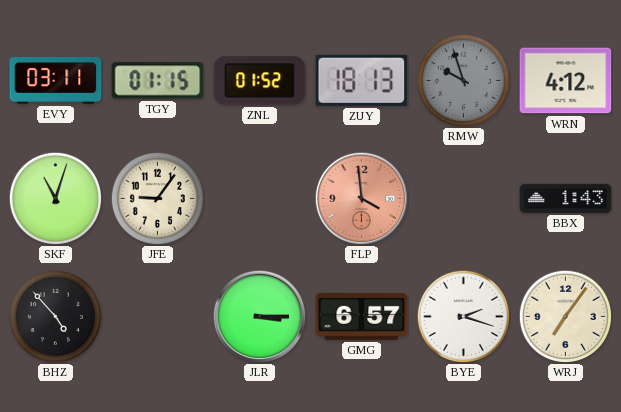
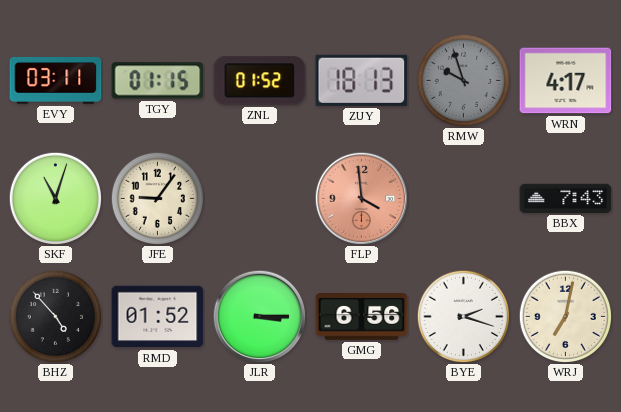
WRN: 4:12 -> 4:17
BBX: 1:43 -> 7:43
RMD: none -> 01:52
GMG: 6:57 -> 6:56
WRJ: 7:06 -> 7:02
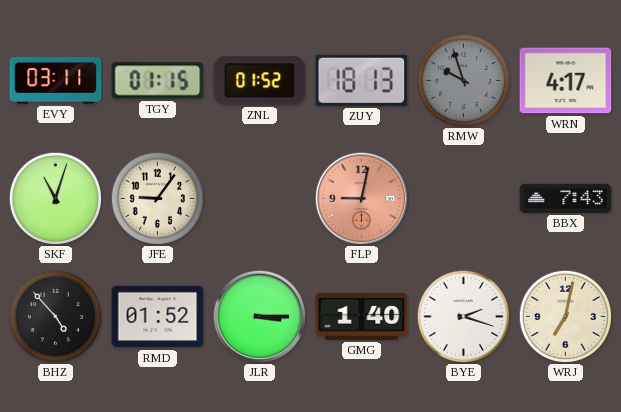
FLP: 3:59 -> 9:02
GMG: 6:56 -> 1:40
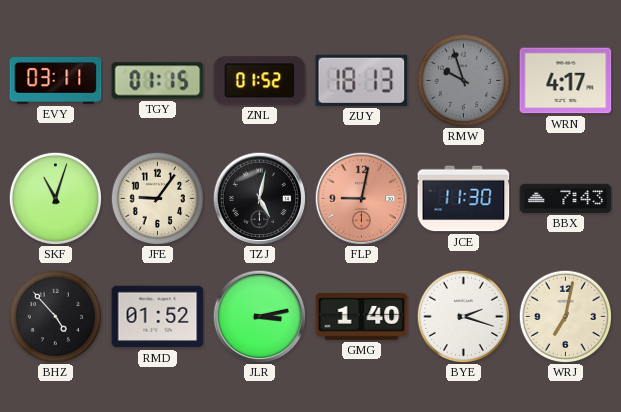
TZJ: none -> 5:02
JCE: none -> 11:30
JLR: 3:15 -> 3:13
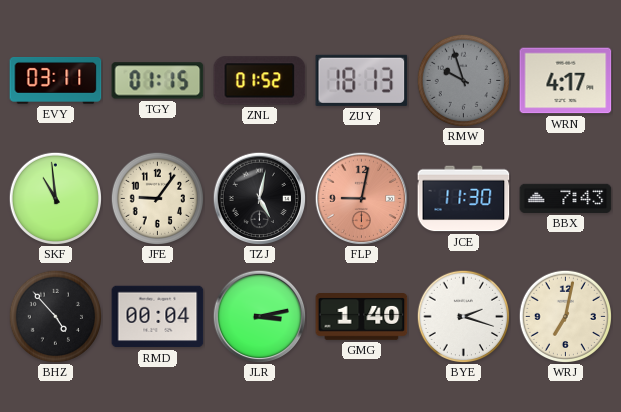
SKF: 11:03 -> 10:59
RMD: 01:52 -> 00:04
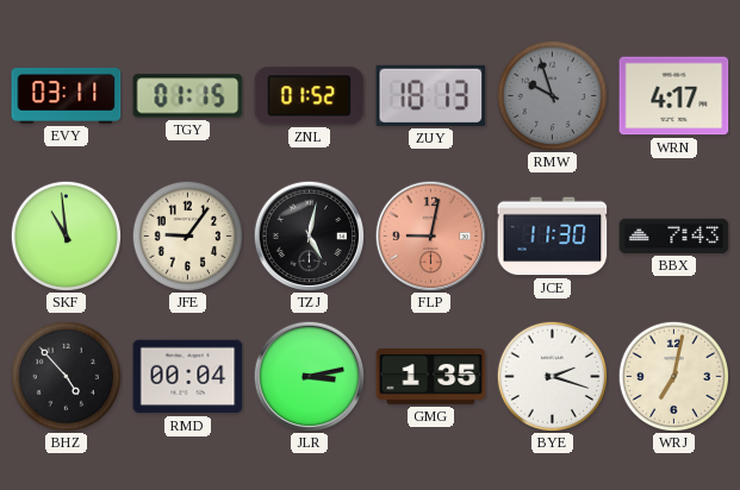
GMG: 1:40 -> 1:35
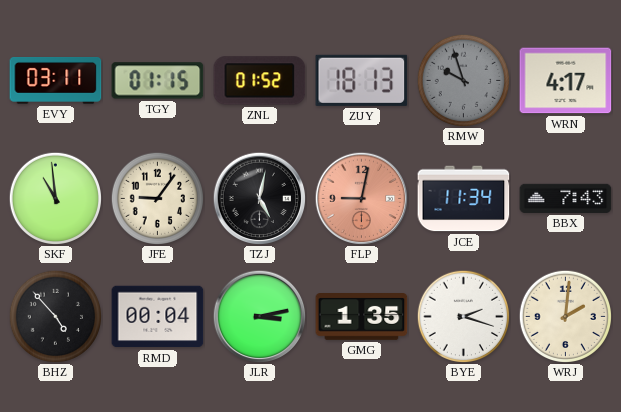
JCE: 11:30 -> 11:34
WRJ: 7:02 -> 2:01
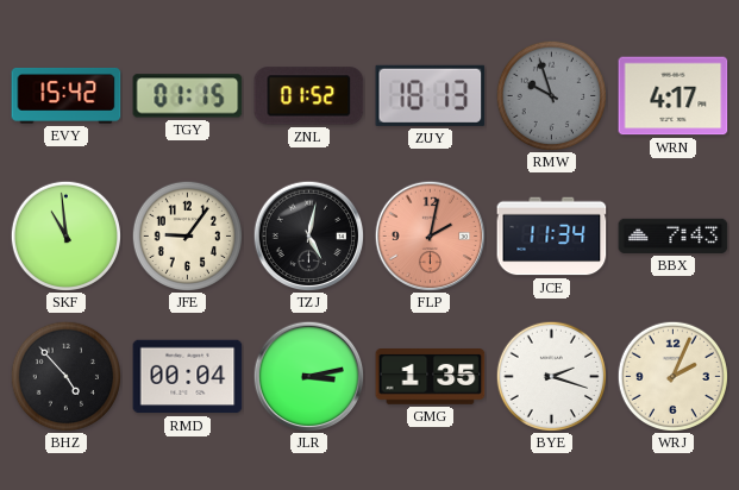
EVY: 03:11 -> 15:42
FLP: 9:02 -> 2:02
WRJ: 2:01 -> 2:04
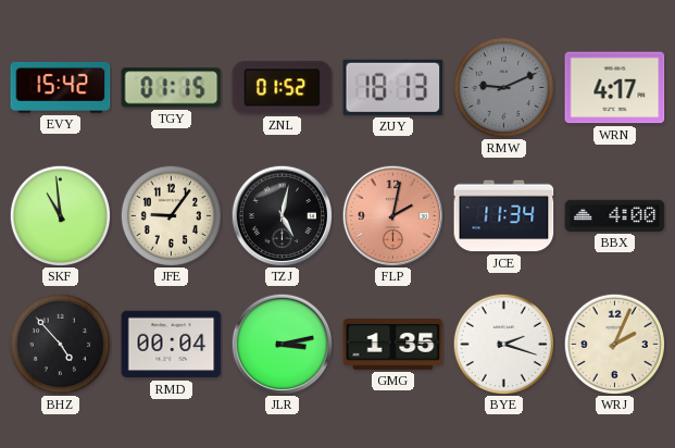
RMW: 9:57 -> 9:11
BBX: 7:43 -> 4:00
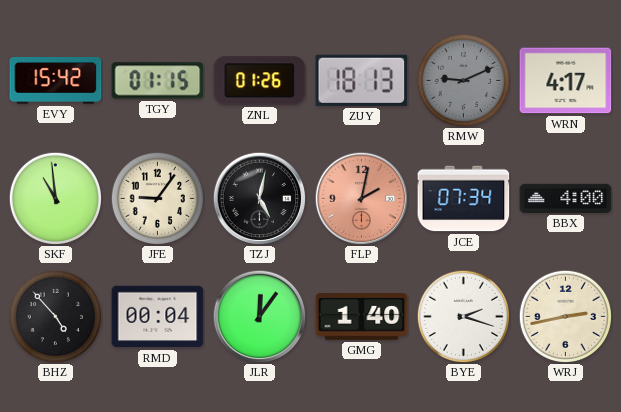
ZNL: 01:52 -> 01:26
JCE: 11:34 -> 07:34
JLR: 3:13 -> 12:06
GMG: 1:35 -> 1:40
WRJ: 2:04 -> 2:43
